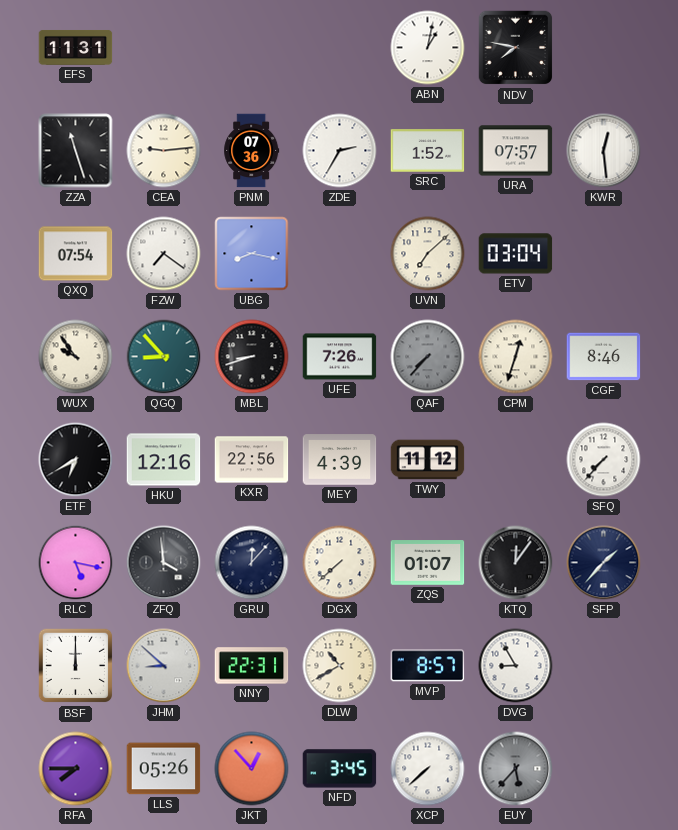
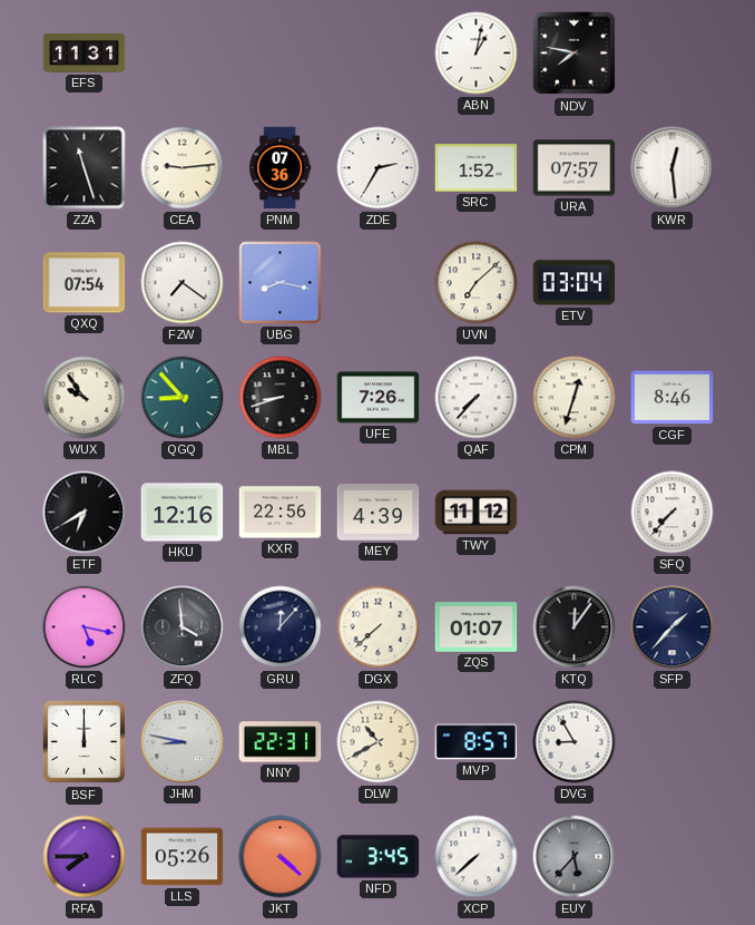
QAF dial: grey -> white
JHM: 8:52 -> 8:47
JKT: 12:53 -> 4:22
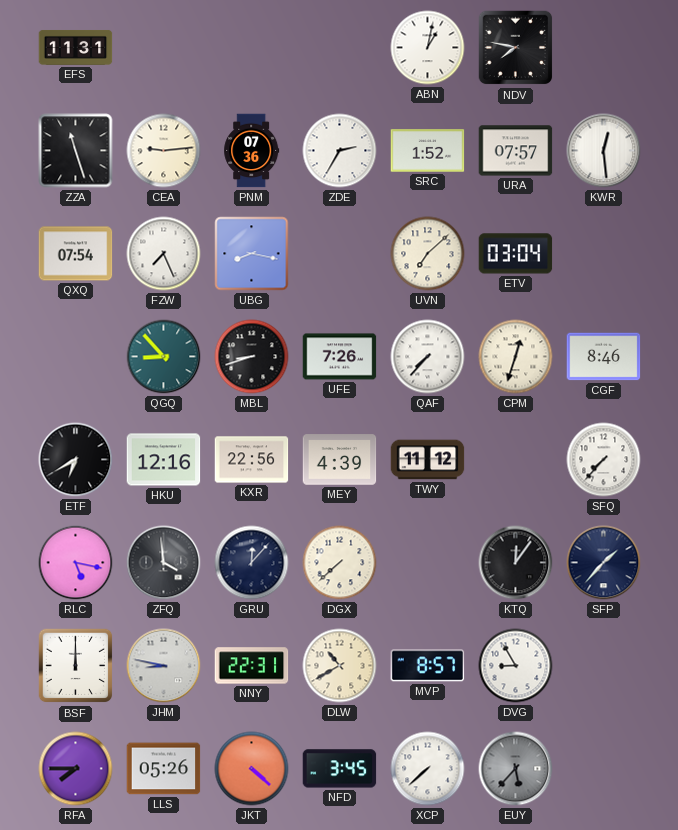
FZW: 7:21 -> 7:26
WUX: 9:54 -> none
ZQS: 01:07 -> none
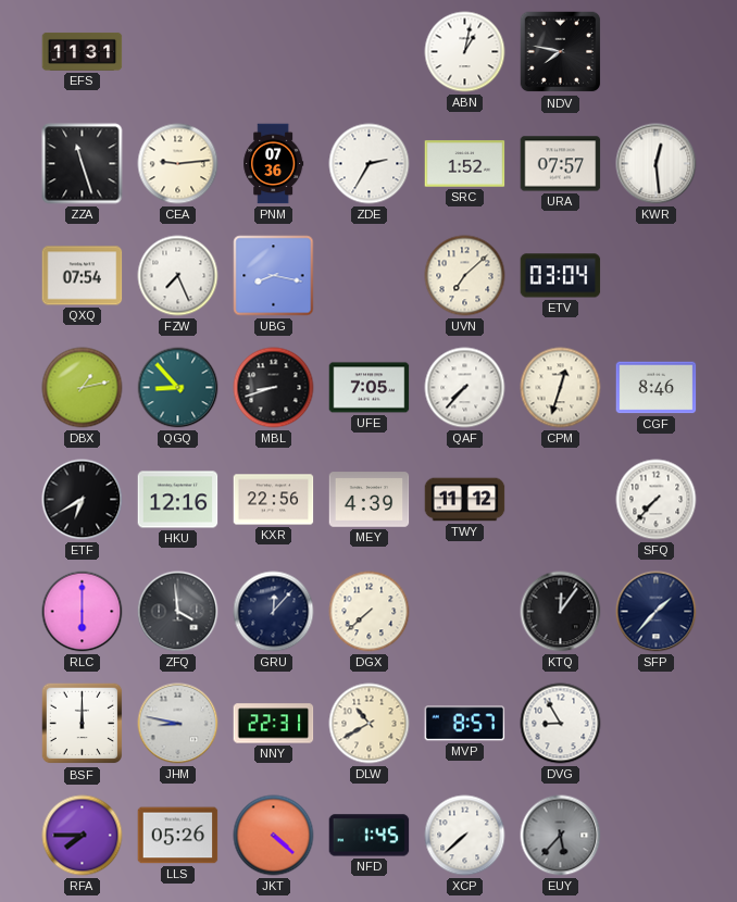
DBX: none -> 1:13
UFE: 7:26 -> 7:05
RLC: 5:17 -> 6:00
NFD: 3:45 -> 1:45
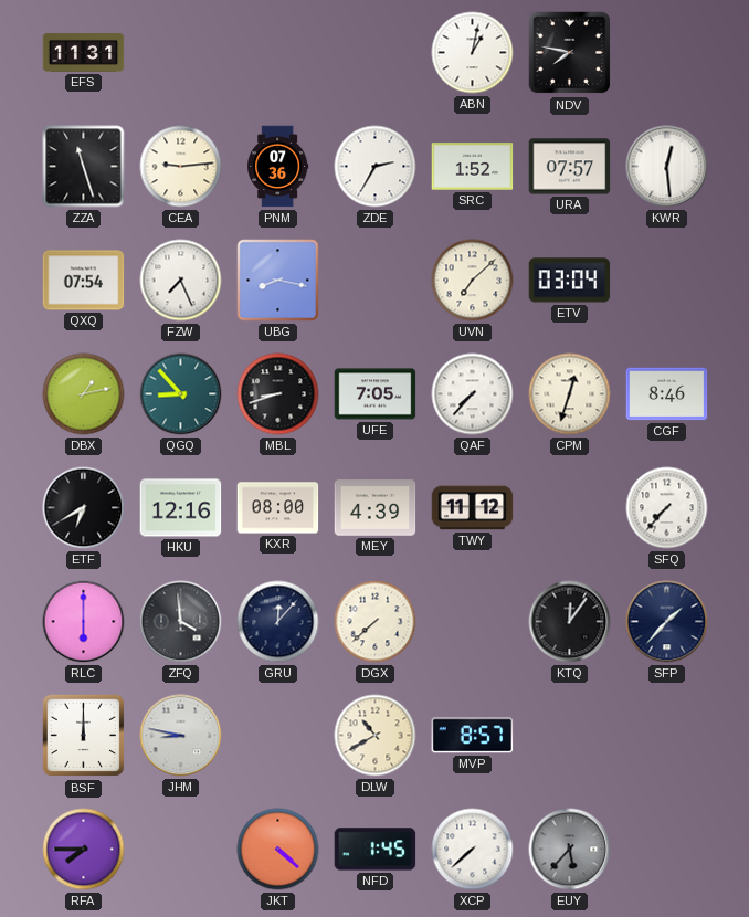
KXR: 22:56 -> 08:00
NNY: 22:31 -> none
DVG: 8:55 -> none
LLS: 05:26 -> none
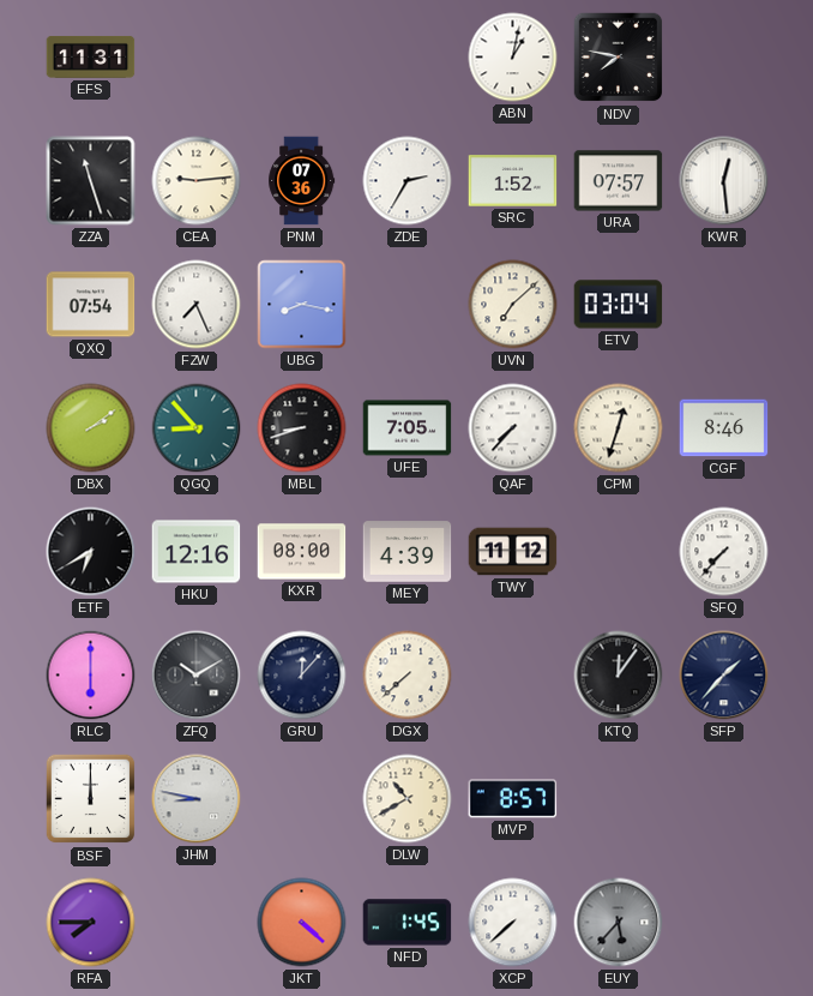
DBX: 1:13 -> 2:09
ZFQ: 3:59 -> 10:10
